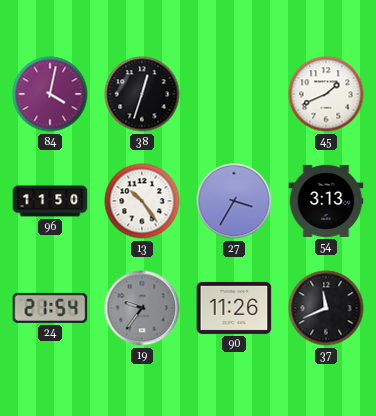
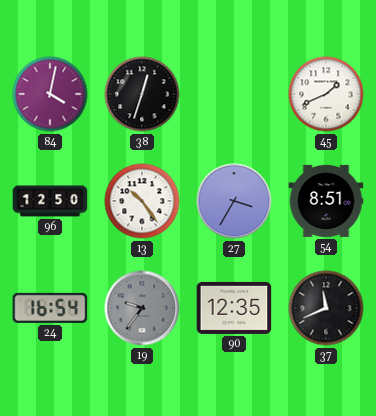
96: 11:50 -> 12:50
54: 3:13 -> 8:51
24: 21:54 -> 16:54
90: 11:26 -> 12:35
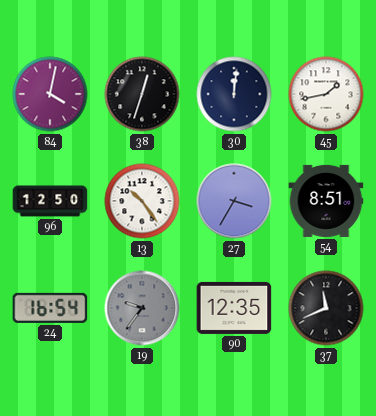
30: none -> 12:01
45: 1:41 -> 1:43
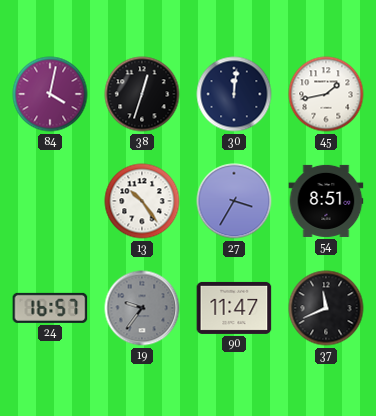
96: 12:50 -> none
24: 16:54 -> 16:57
90: 12:35 -> 11:47
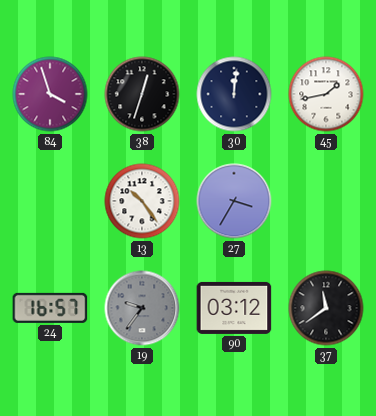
84: 4:02 -> 3:57
54: 8:51 -> none
90: 11:47 -> 03:12
37: 11:41 -> 11:39
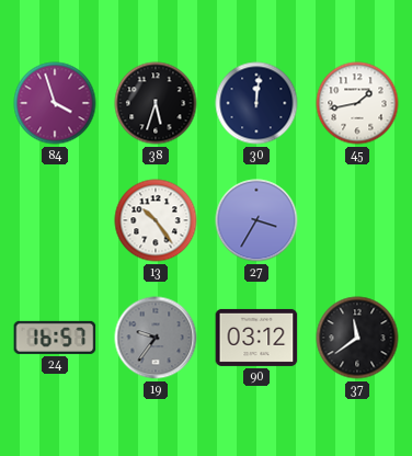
38: 12:33 -> 5:33
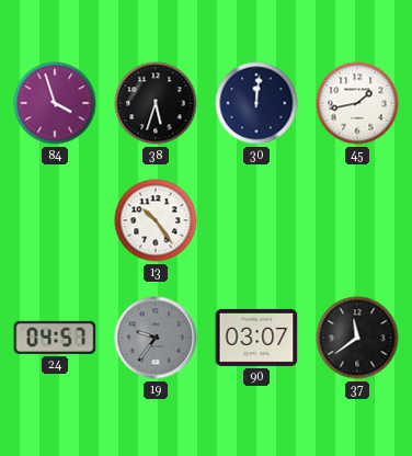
27: 3:35 -> none
24: 16:57 -> 04:57
90: 03:12 -> 03:07
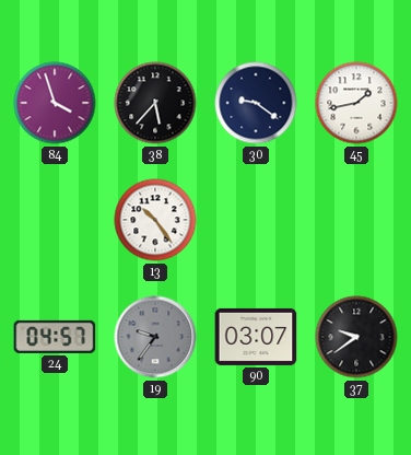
38: 5:33 -> 5:37
30: 12:01 -> 9:21
37: 11:39 -> 9:39
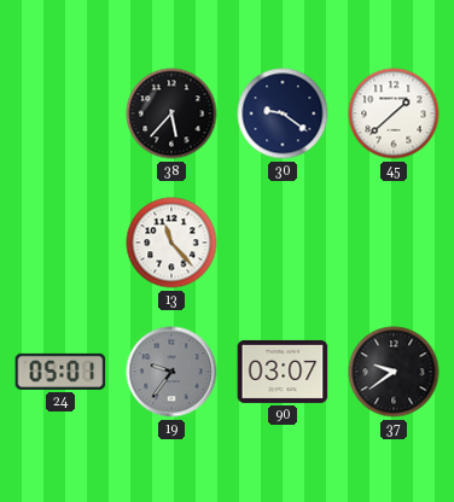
84: 3:57 -> none
45: 1:43 -> 1:38
13: 10:24 -> 11:23
24: 04:57 -> 05:01
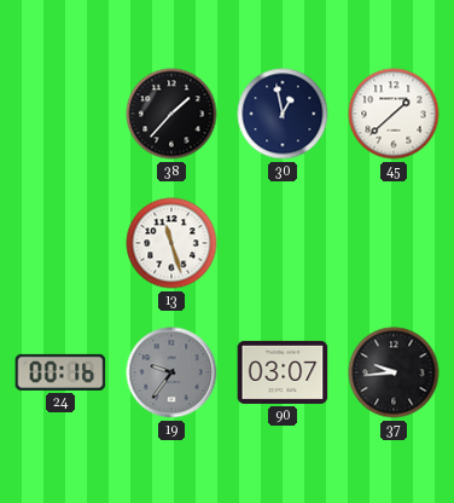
38: 5:37 -> 1:37
30: 9:21 -> 12:58
13: 11:23 -> 11:27
24: 05:01 -> 00:16
37: 9:39 -> 9:44
